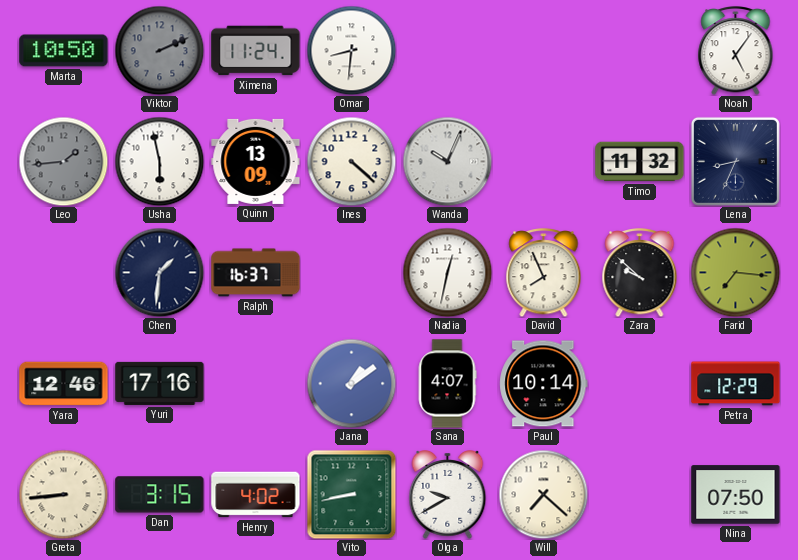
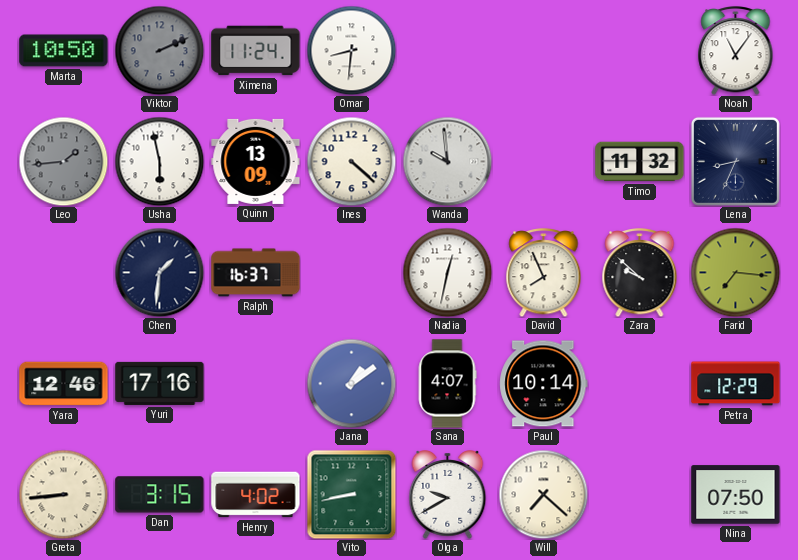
Noah: 5:06 -> 11:06
Wanda: 10:04 -> 9:59
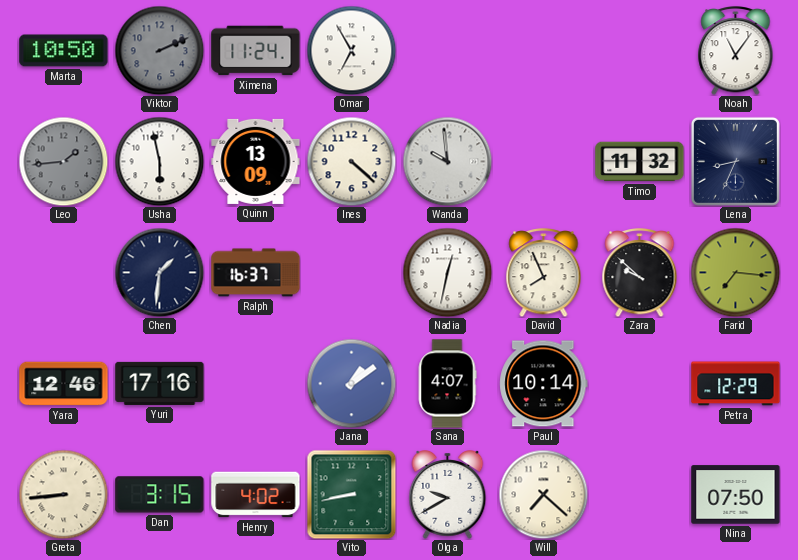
Omar: 8:31 -> 6:55
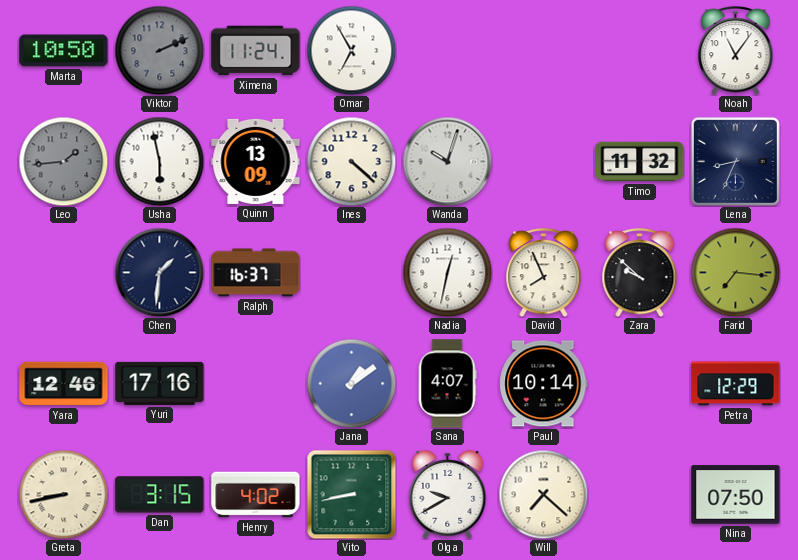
Wanda: 9:59 -> 10:03
Greta: 8:44 -> 8:43
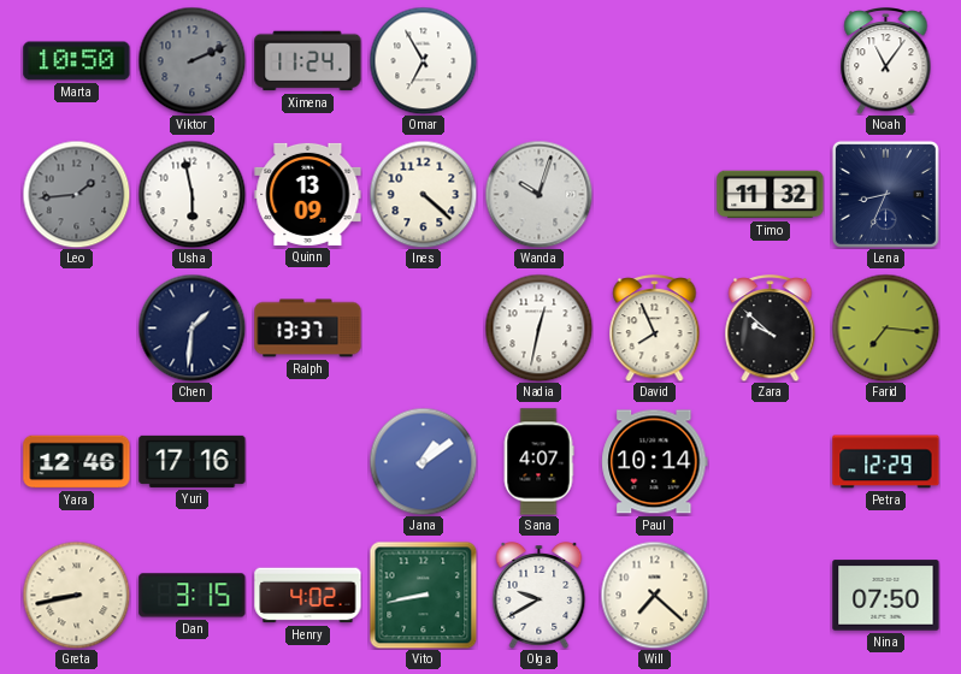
Ralph: 16:37 -> 13:37
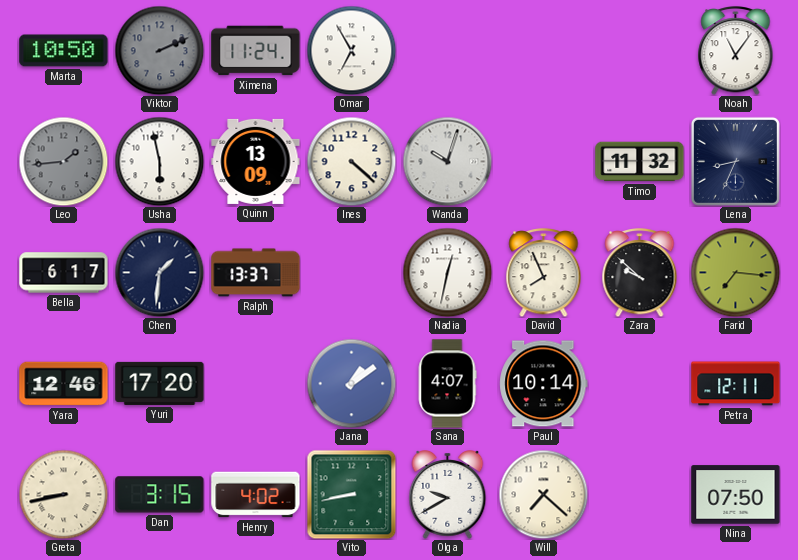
Bella: none -> 6:17
Yuri: 17:16 -> 17:20
Petra: 12:29 -> 12:11
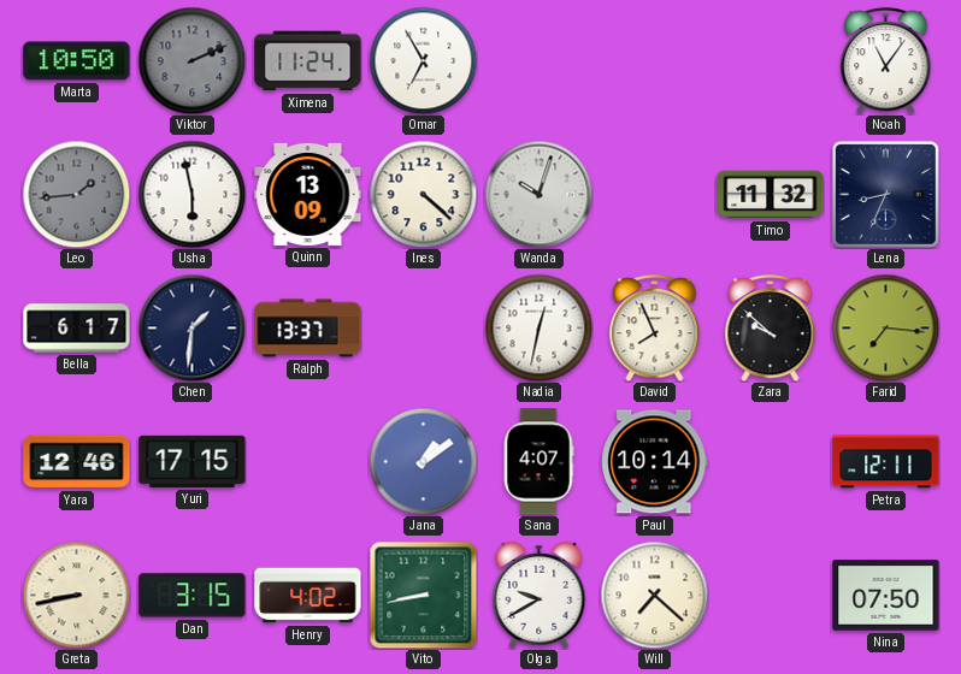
Yuri: 17:20 -> 17:15
